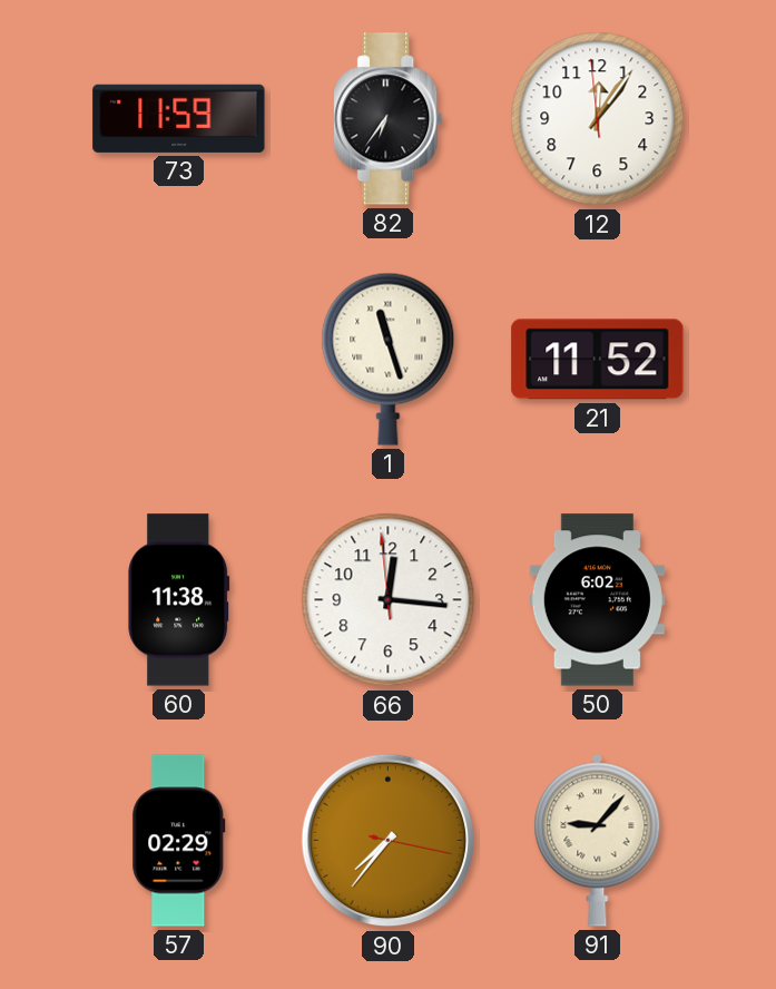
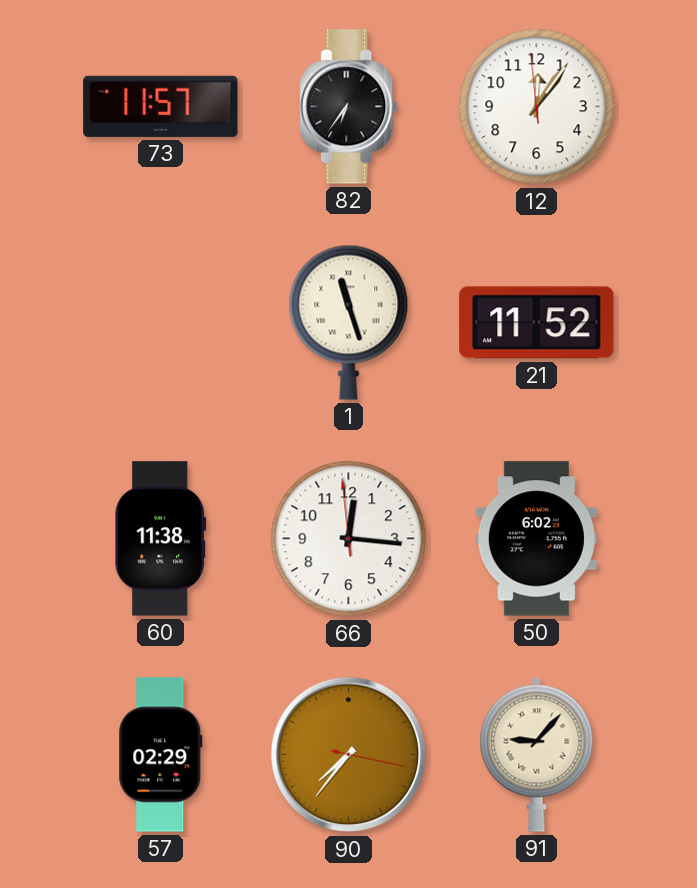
73: 11:59 -> 11:57
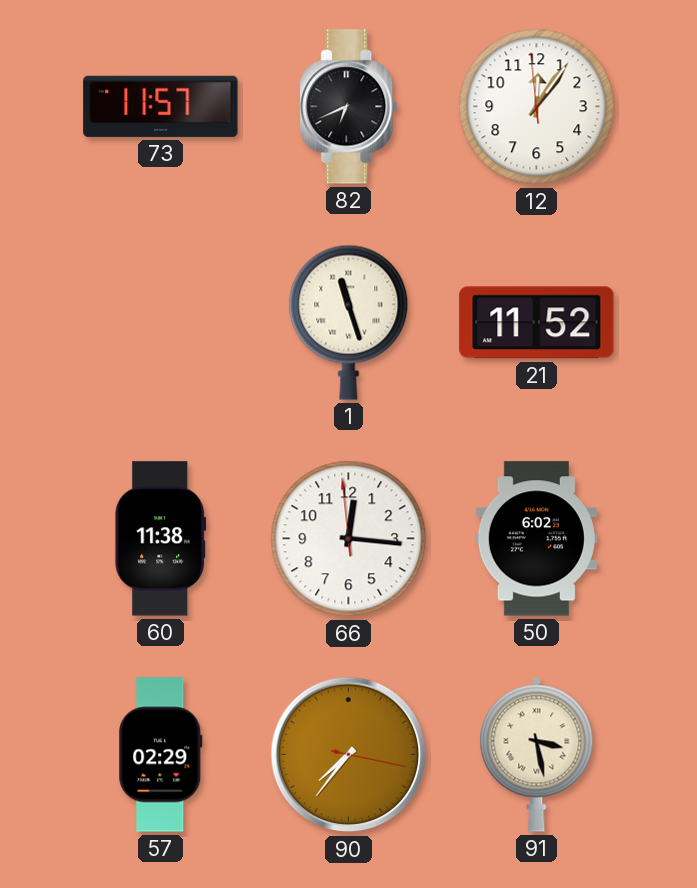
82: 6:36 -> 6:41
91: 9:07 -> 3:28
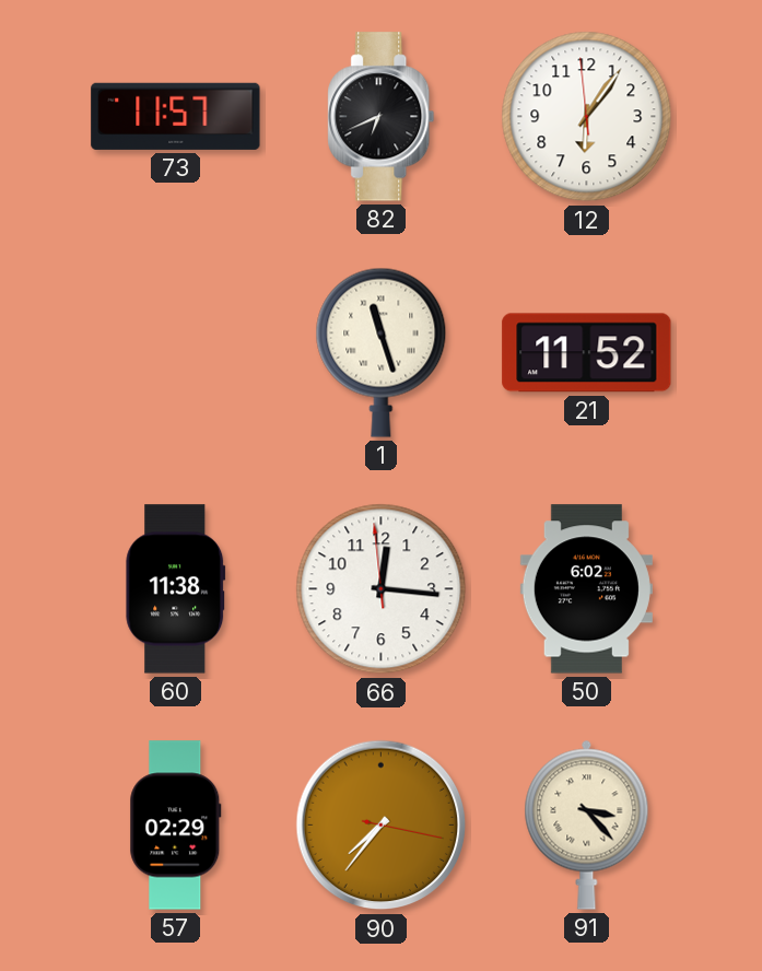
12: 12:05 -> 6:05
91: 3:28 -> 3:23
